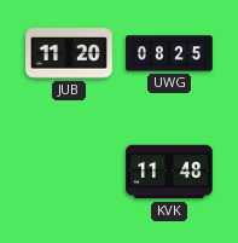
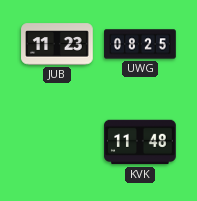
JUB: 11:20 -> 11:23
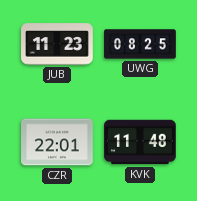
CZR: none -> 22:01
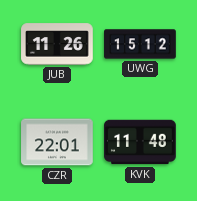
JUB: 11:23 -> 11:26
UWG: 08:25 -> 15:12
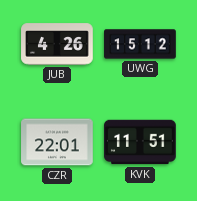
JUB: 11:26 -> 4:26
KVK: 11:48 -> 11:51
